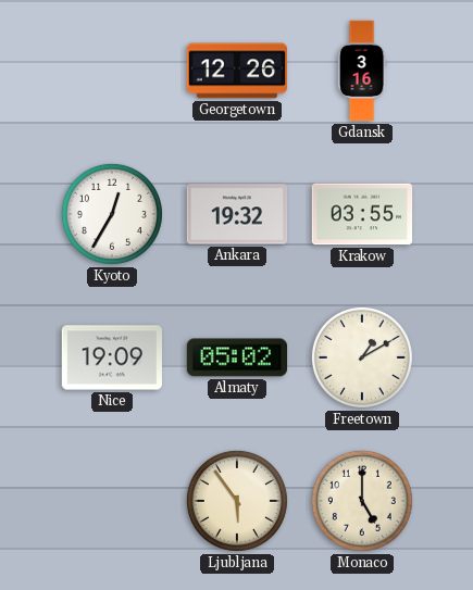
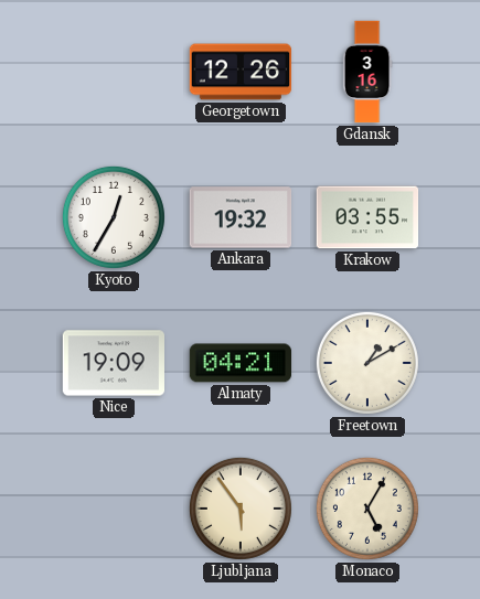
Almaty: 05:02 -> 04:21
Monaco: 5:00 -> 5:05
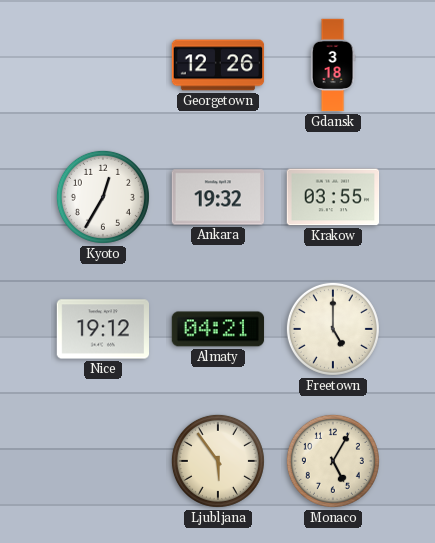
Gdansk: 3:16 -> 3:18
Nice: 19:09 -> 19:12
Freetown: 1:10 -> 5:00
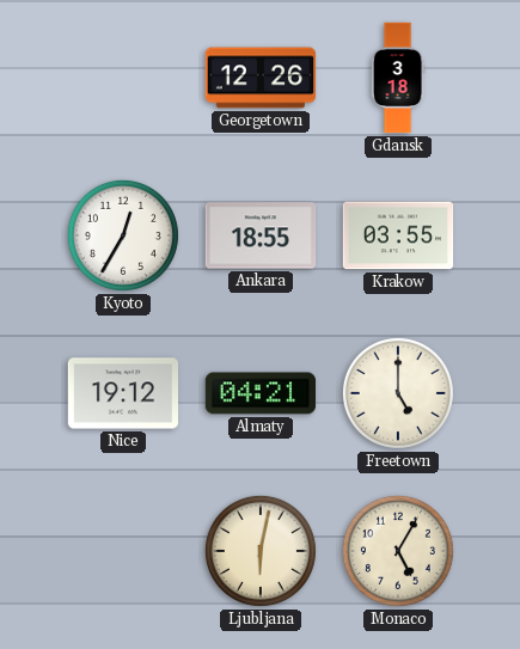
Ankara: 19:32 -> 18:55
Ljubljana: 5:54 -> 6:02
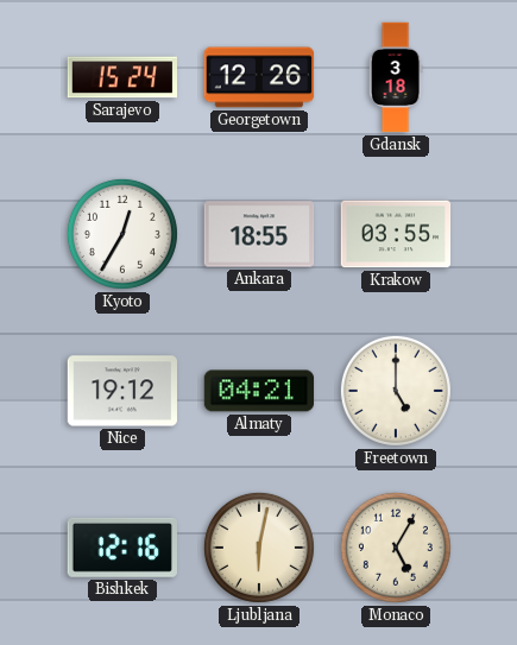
Sarajevo: none -> 15:24
Bishkek: none -> 12:16
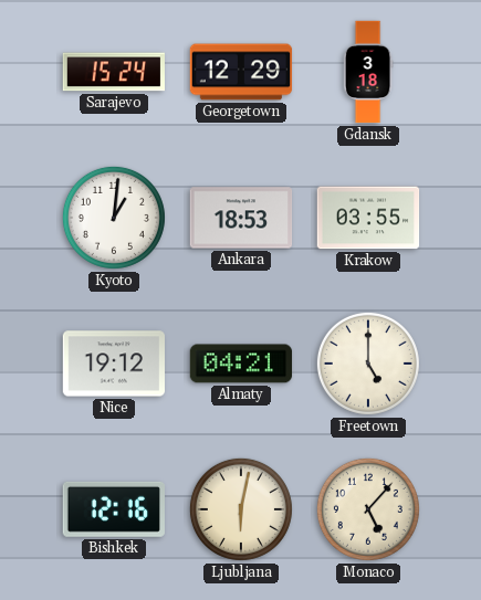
Georgetown: 12:26 -> 12:29
Kyoto: 12:35 -> 1:01
Ankara: 18:55 -> 18:53
Monaco: 5:05 -> 5:07
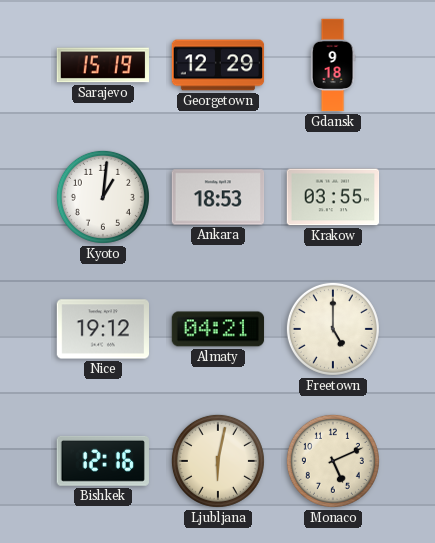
Sarajevo: 15:24 -> 15:19
Gdansk: 3:18 -> 9:18
Monaco: 5:07 -> 5:11
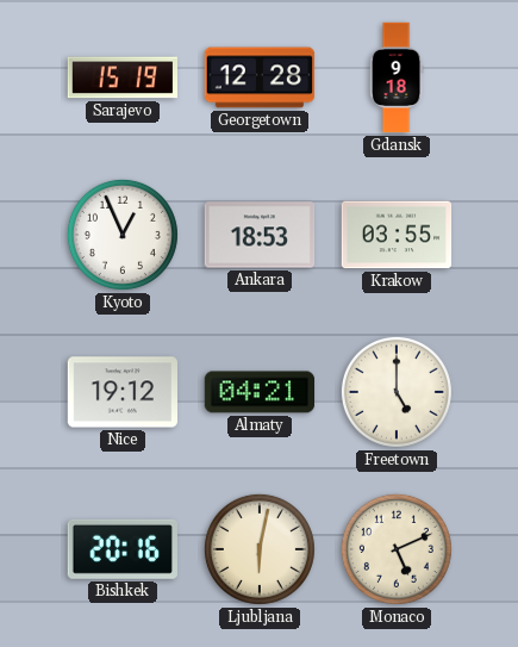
Georgetown: 12:29 -> 12:28
Kyoto: 1:01 -> 12:56
Bishkek: 12:16 -> 20:16
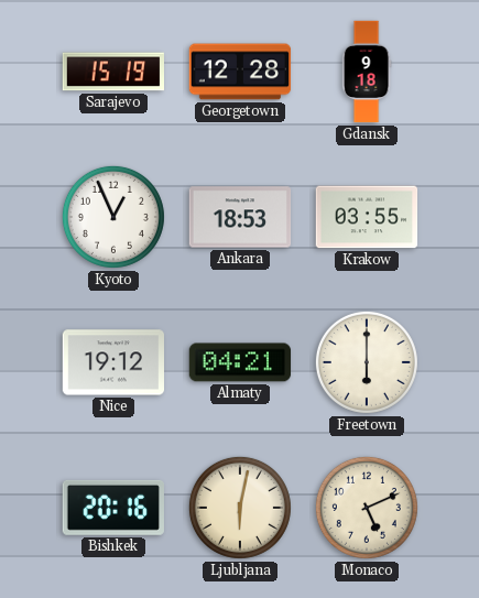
Freetown: 5:00 -> 6:00
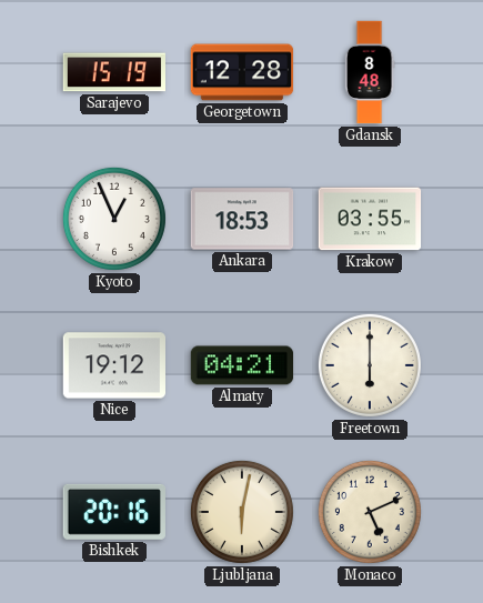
Gdansk: 9:18 -> 8:48
